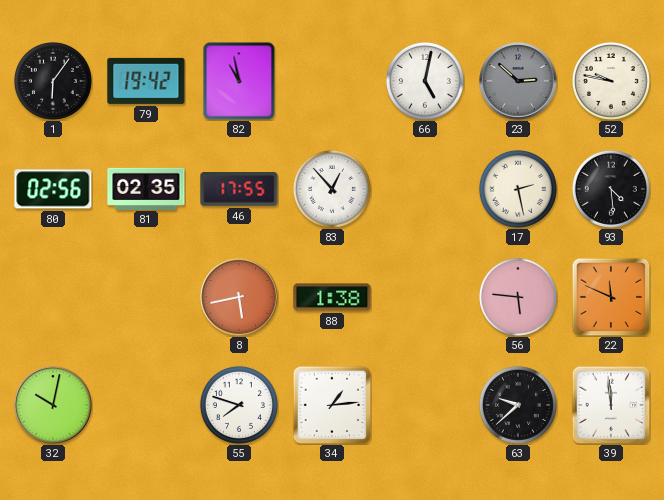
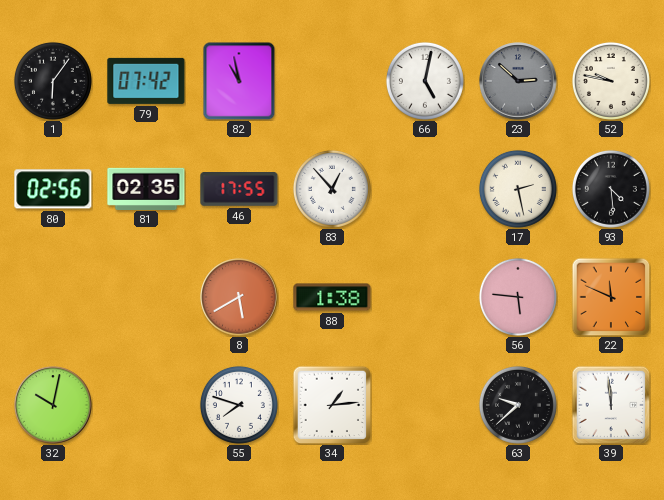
79: 19:42 -> 07:42
8: 5:43 -> 5:40
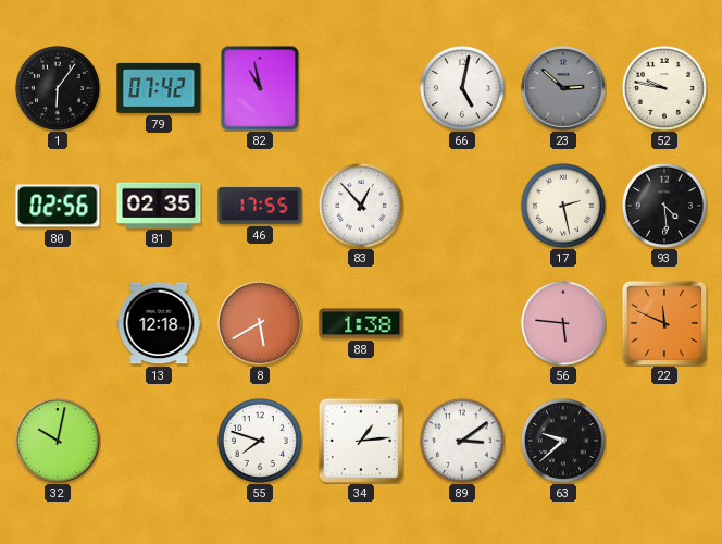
13: none -> 12:18
89: none -> 3:09
39: 11:59 -> none
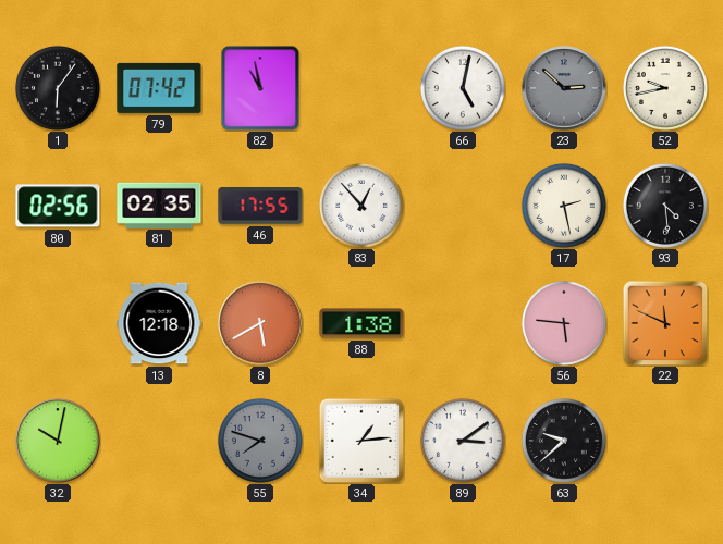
52: 9:47 -> 9:43
55 dial: white -> grey
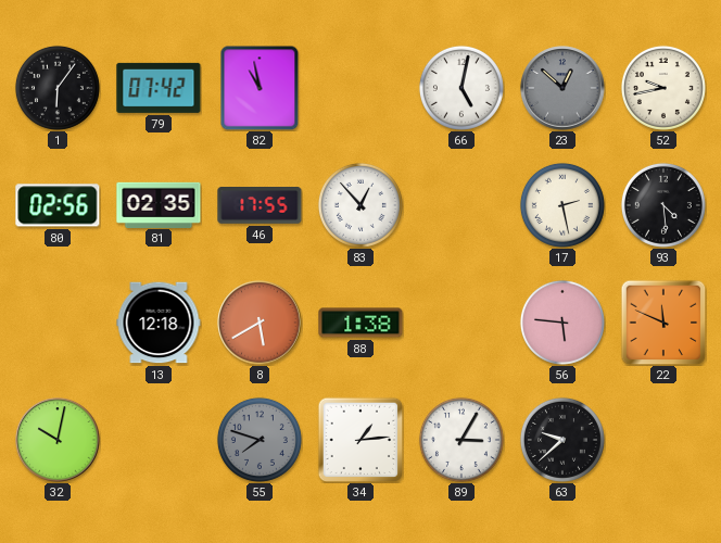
23: 2:52 -> 12:52
89: 3:09 -> 3:05
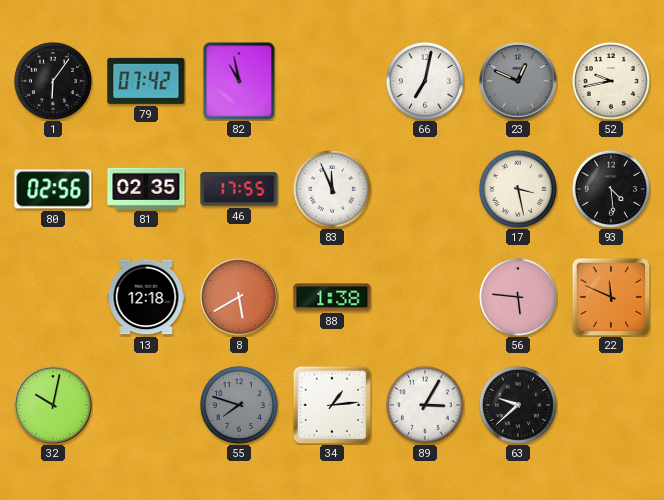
66: 5:02 -> 7:02
23: 12:52 -> 12:49
83: 12:53 -> 11:56
17: 2:28 -> 3:28
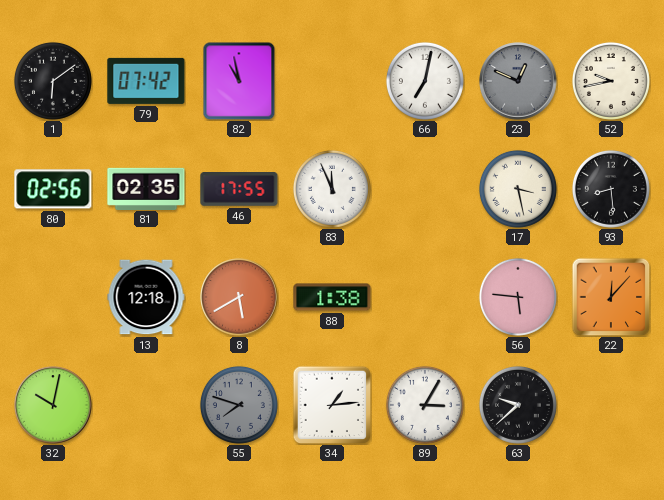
1: 6:06 -> 6:09
93: 4:29 -> 8:29
22: 11:49 -> 12:07
